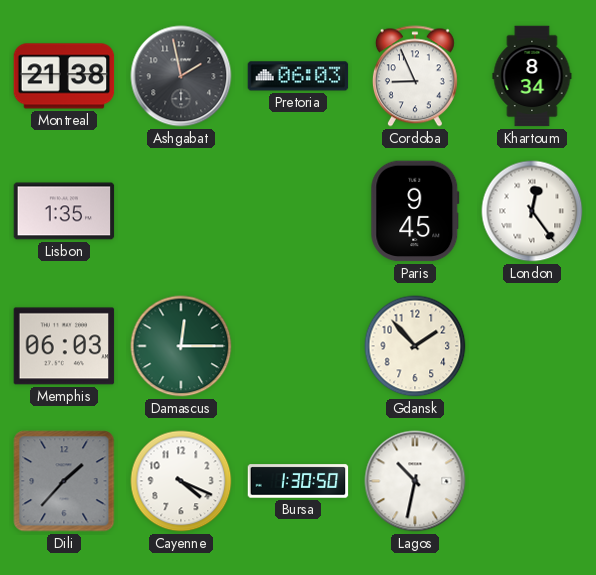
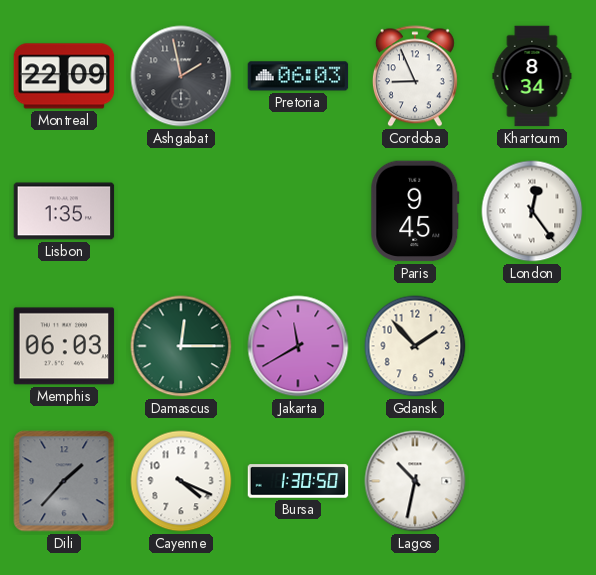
Montreal: 21:38 -> 22:09
Jakarta: none -> 11:40
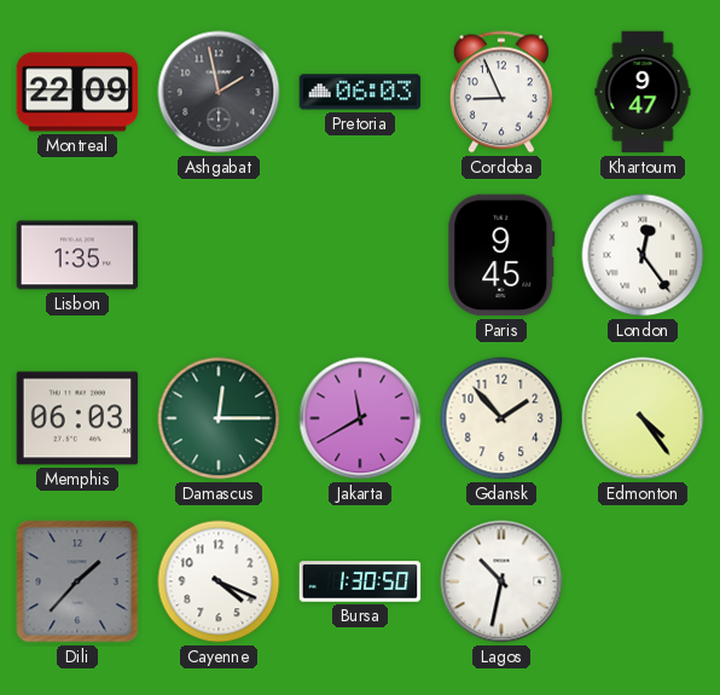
Khartoum: 8:34 -> 9:47
Edmonton: none -> 4:24
